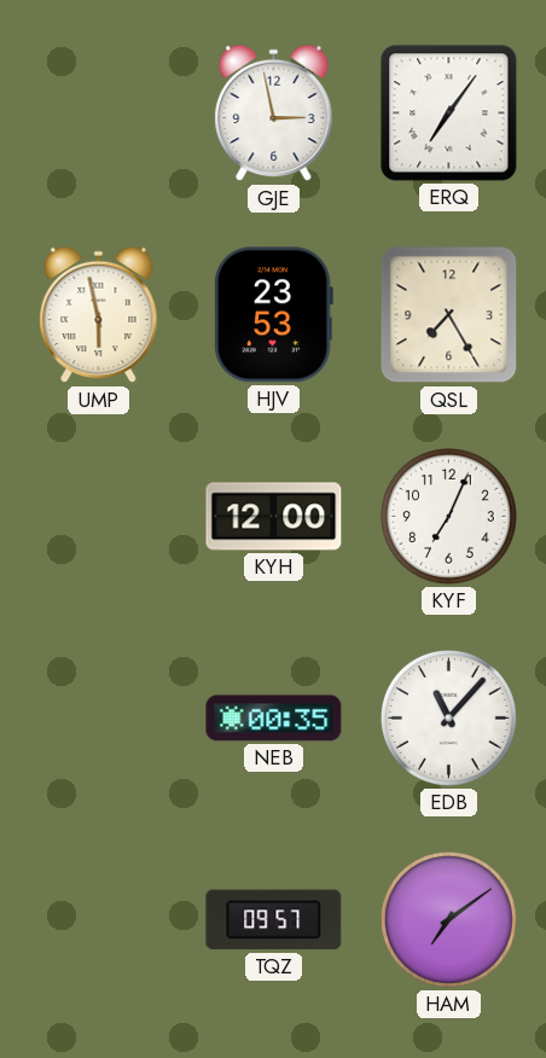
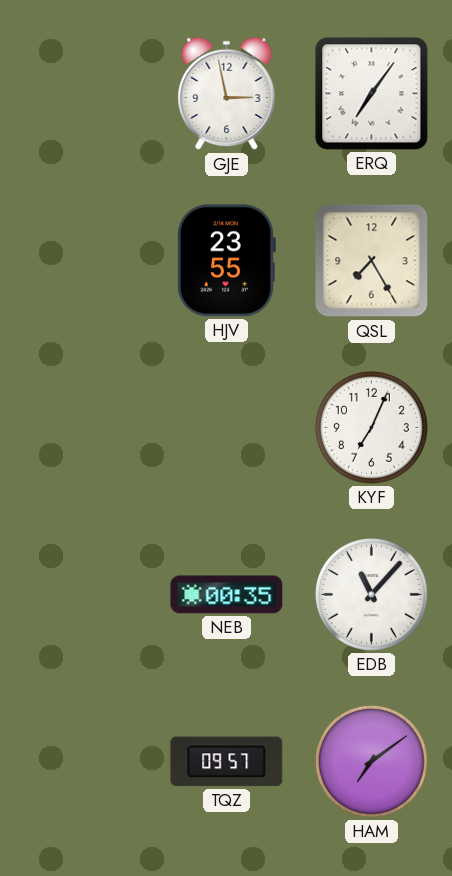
UMP: 5:58 -> none
HJV: 23:53 -> 23:55
KYH: 12:00 -> none
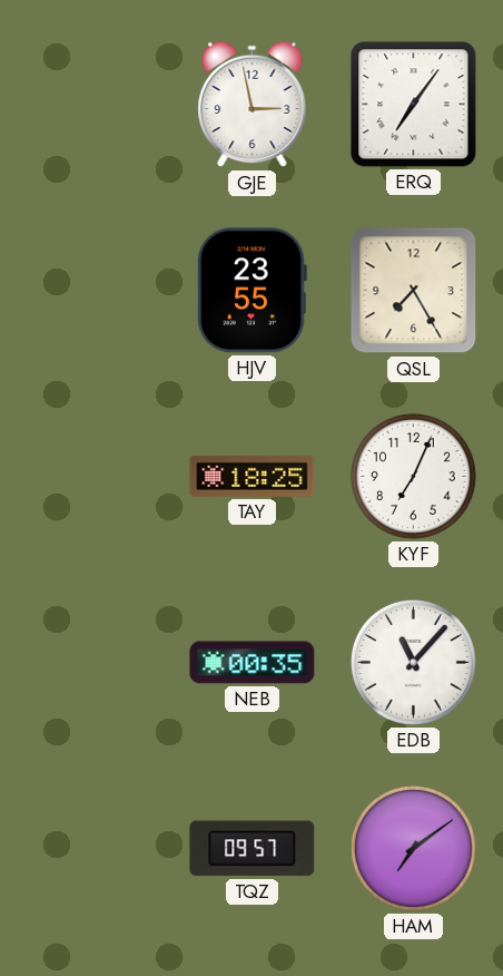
TAY: none -> 18:25
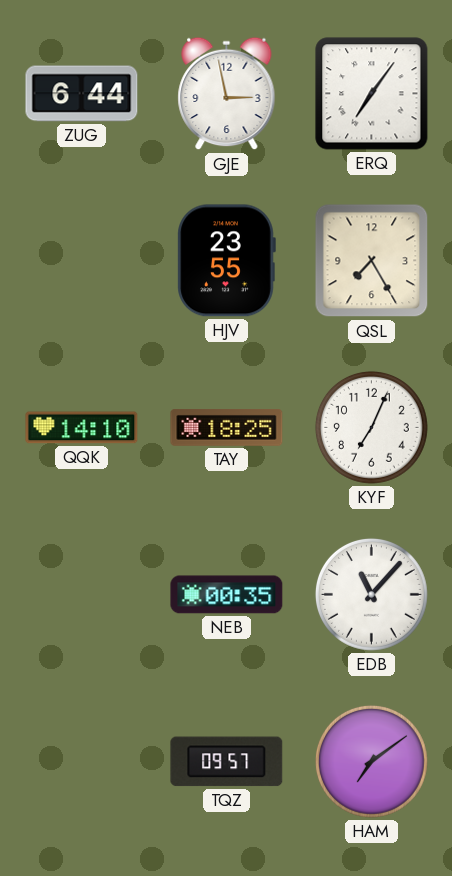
ZUG: none -> 6:44
QQK: none -> 14:10
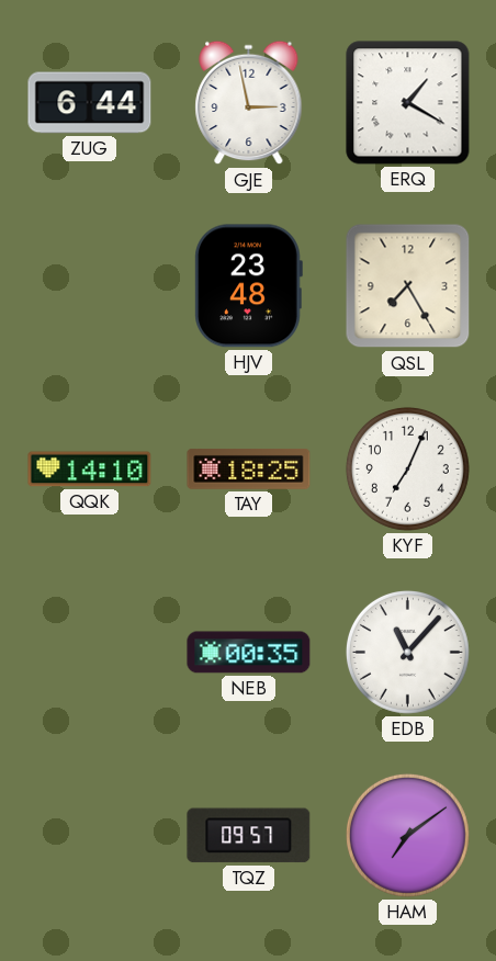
ERQ: 7:06 -> 1:20
HJV: 23:55 -> 23:48
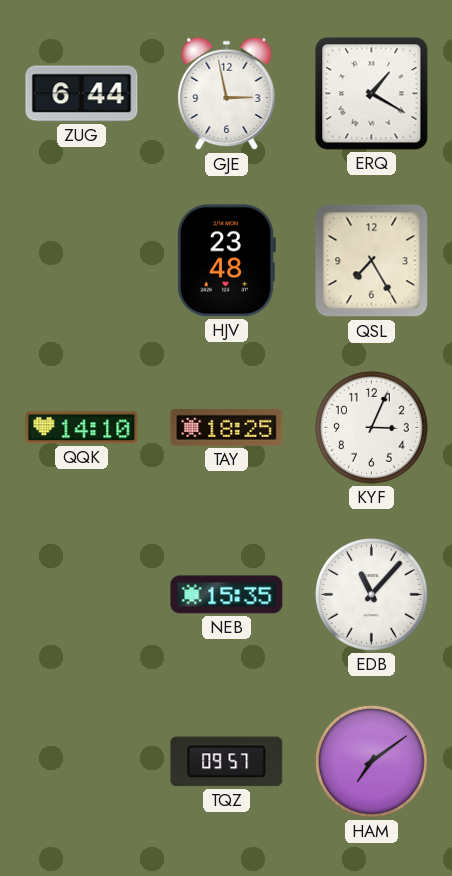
KYF: 7:04 -> 3:04
NEB: 00:35 -> 15:35
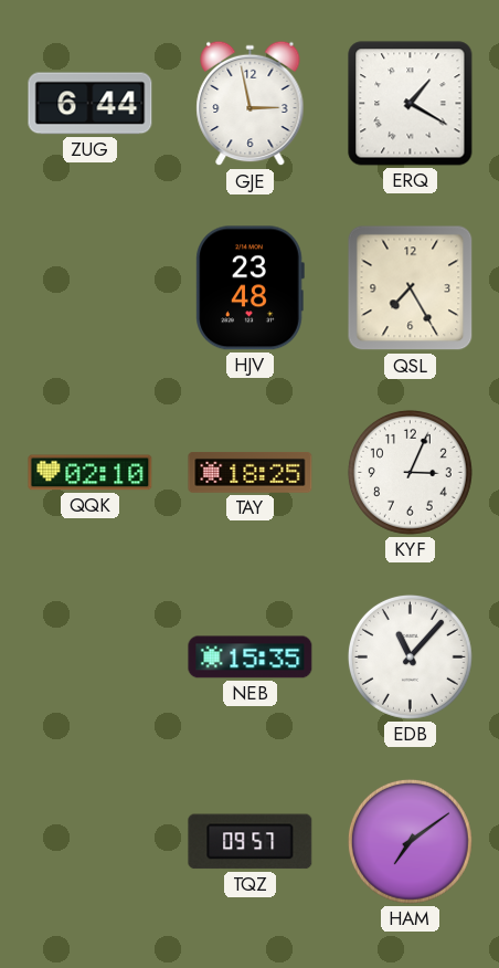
QQK: 14:10 -> 02:10
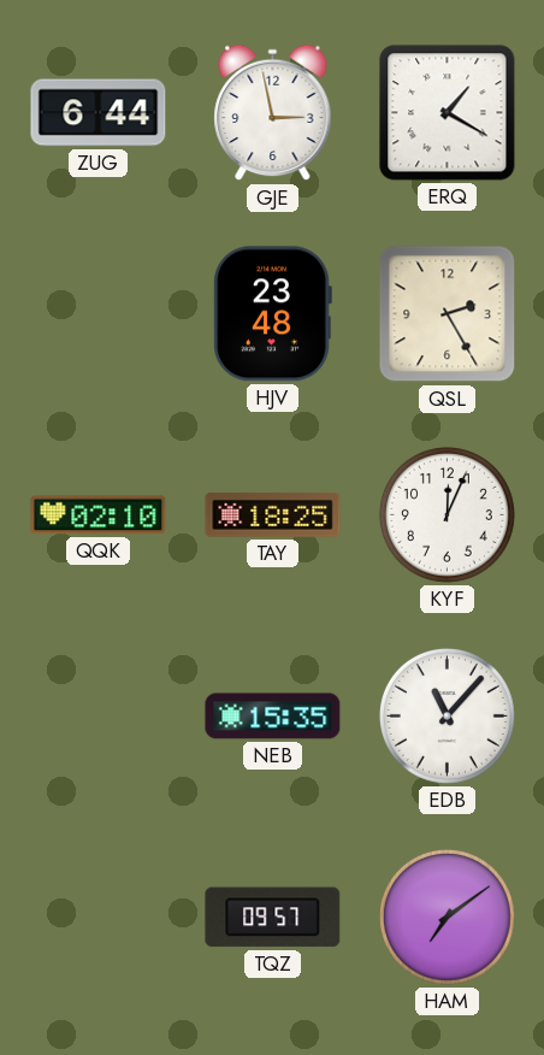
QSL: 7:25 -> 2:25
KYF: 3:04 -> 12:04
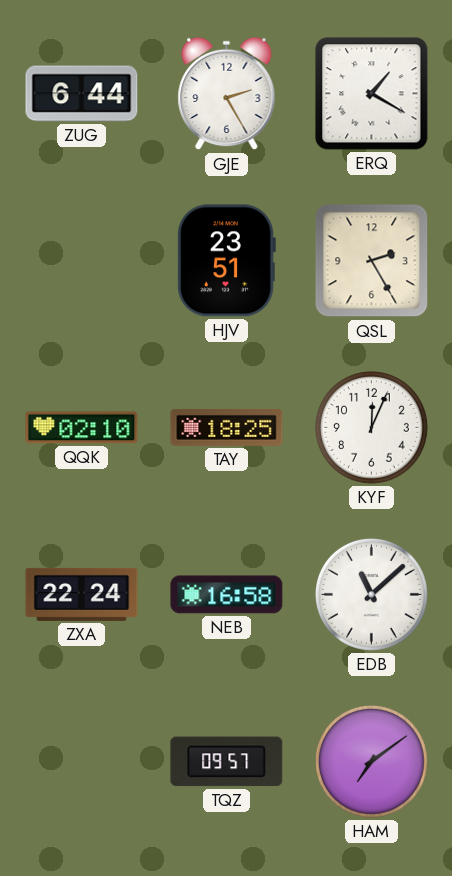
GJE: 2:58 -> 2:25
HJV: 23:48 -> 23:51
ZXA: none -> 22:24
NEB: 15:35 -> 16:58
EDB: 11:07 -> 11:08
